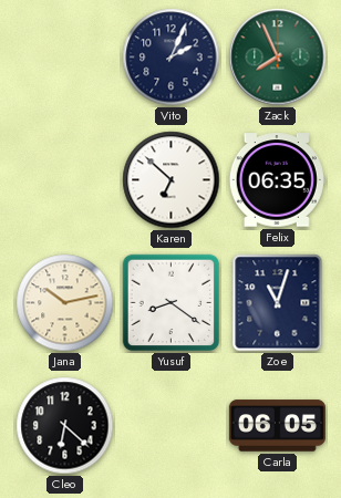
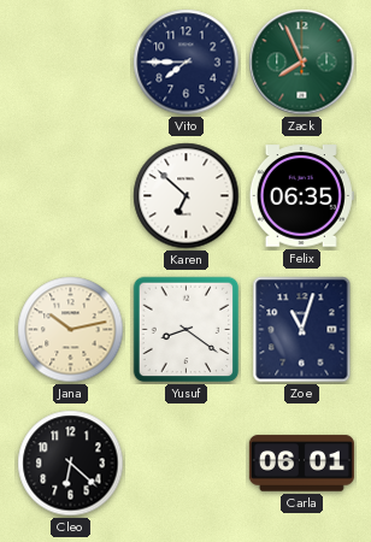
Vito: 2:04 -> 7:45
Carla: 06:05 -> 06:01
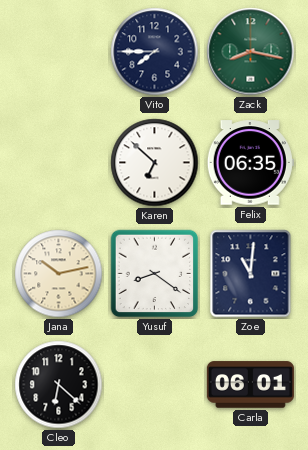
Zack: 7:56 -> 8:17
Zoe: 11:03 -> 11:01
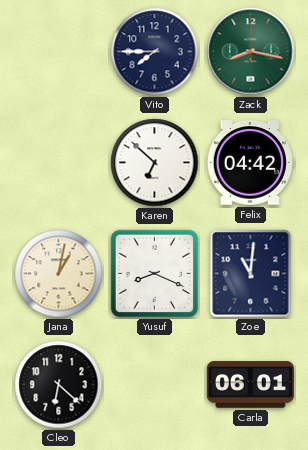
Felix: 06:35 -> 04:42
Jana: 10:13 -> 1:02
Yusuf: 8:21 -> 8:19
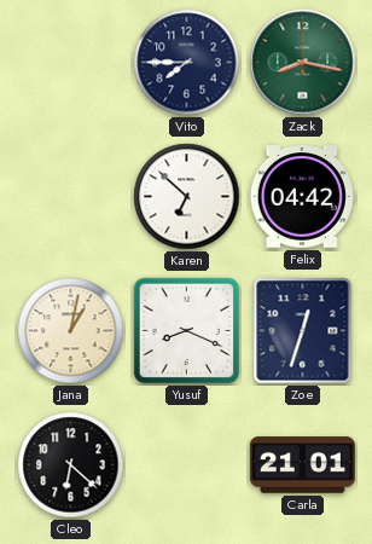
Zoe: 11:01 -> 12:33
Carla: 06:01 -> 21:01
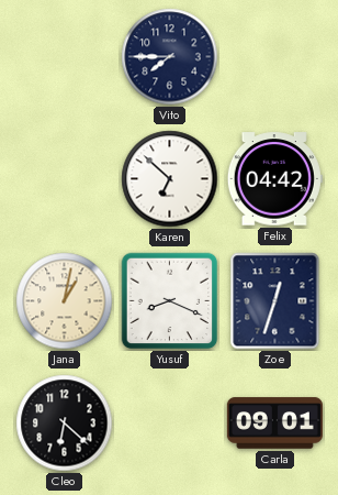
Zack: 8:17 -> none
Carla: 21:01 -> 09:01
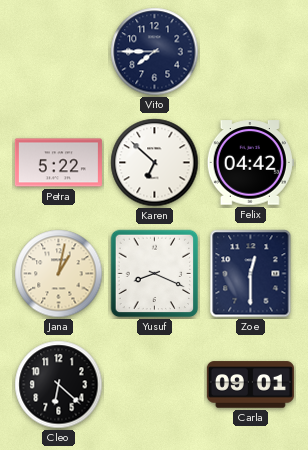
Petra: none -> 5:22
Zoe: 12:33 -> 12:30
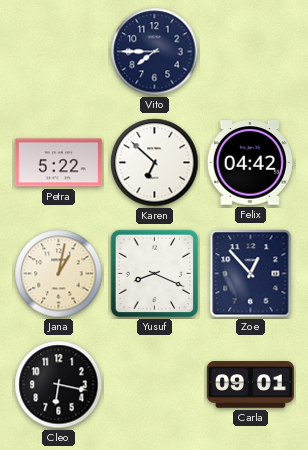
Zoe: 12:30 -> 12:53
Cleo: 6:22 -> 6:17
